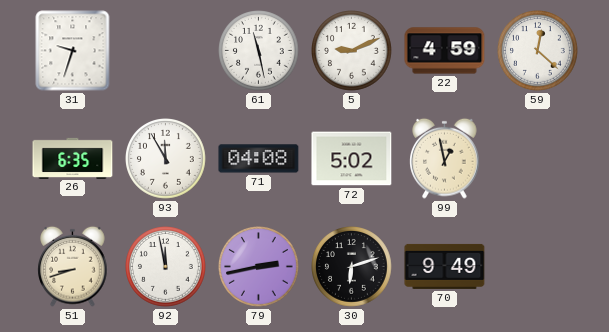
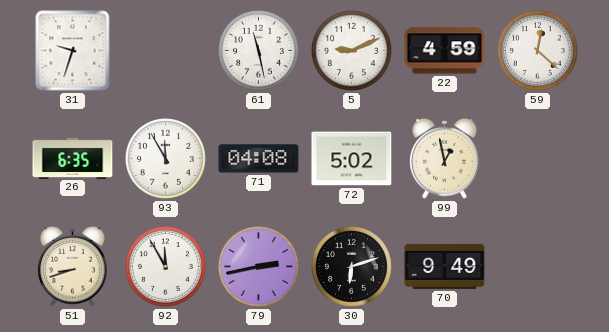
92: 11:58 -> 11:55
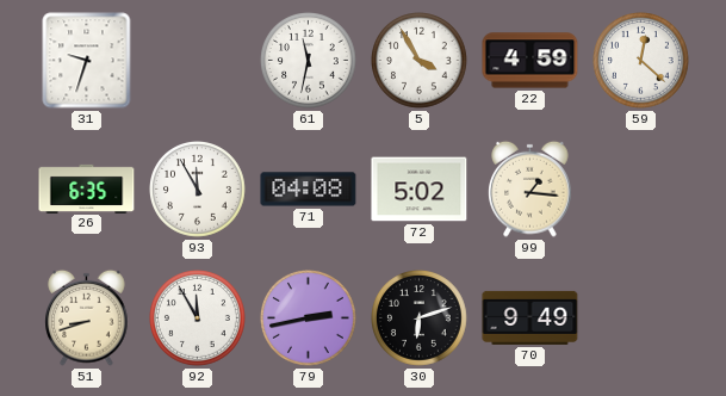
61: 11:28 -> 11:32
5: 9:11 -> 3:55
99: 12:58 -> 1:16
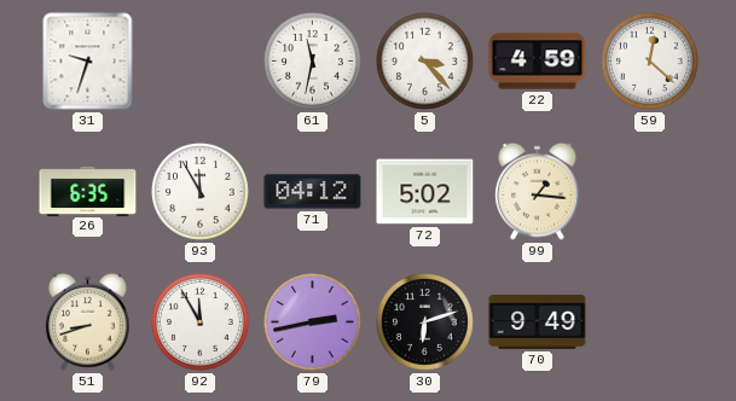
5: 3:55 -> 3:23
71: 04:08 -> 04:12
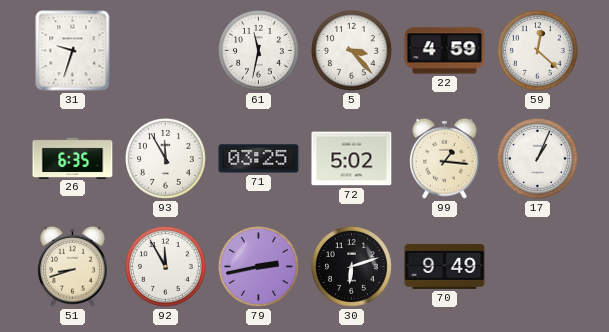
71: 04:12 -> 03:25
17: none -> 1:04
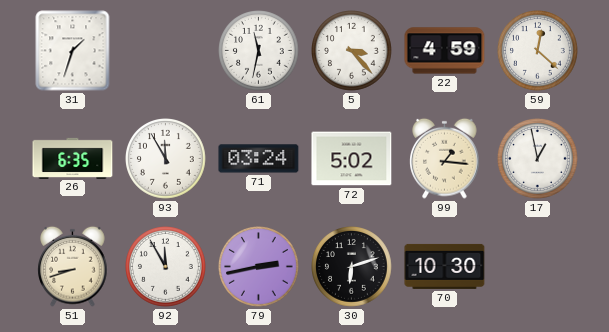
31: 9:33 -> 1:33
71: 03:25 -> 03:24
17: 1:04 -> 12:58
70: 9:49 -> 10:30
